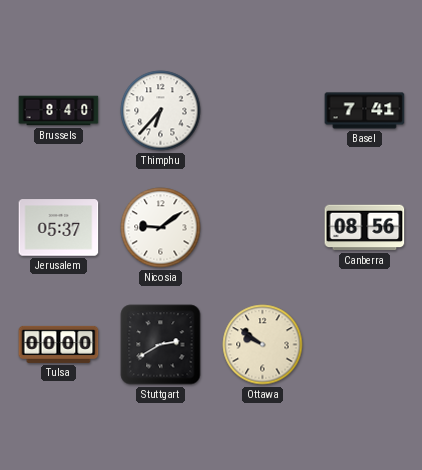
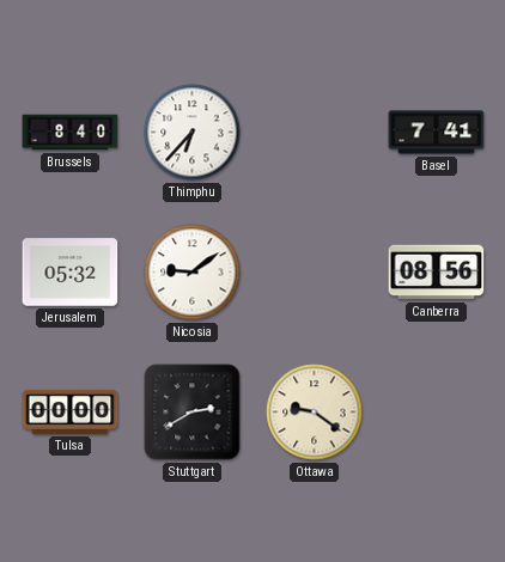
Jerusalem: 05:37 -> 05:32
Ottawa: 9:51 -> 9:21
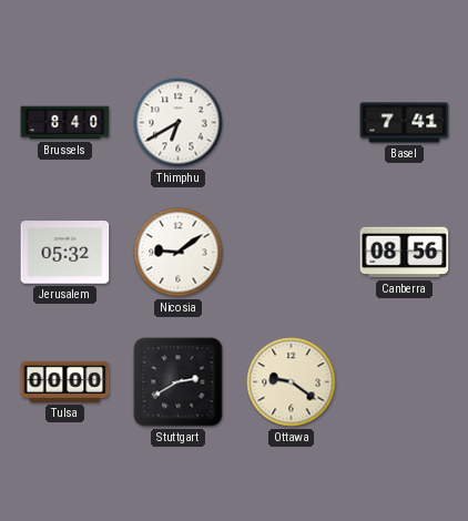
Thimphu: 6:37 -> 6:40
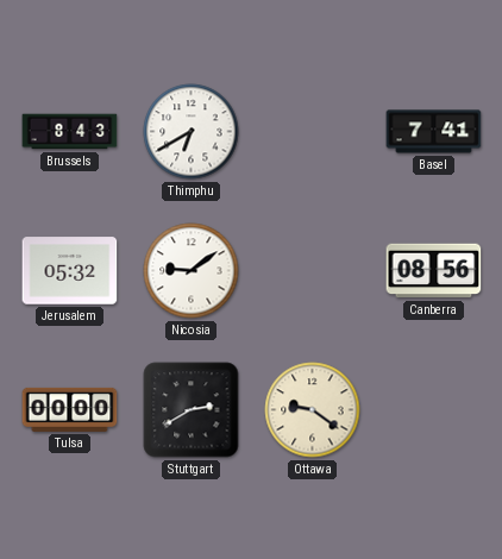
Brussels: 8:40 -> 8:43
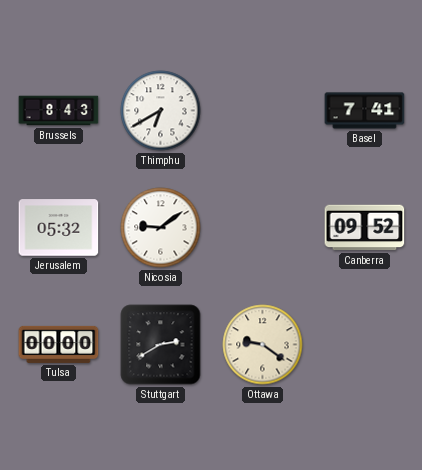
Canberra: 08:56 -> 09:52
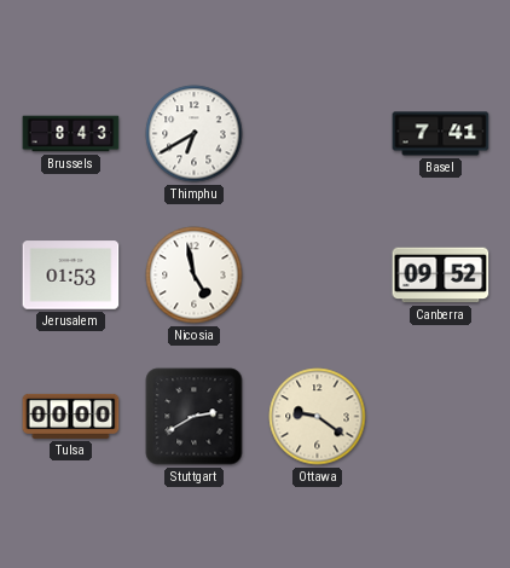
Jerusalem: 05:32 -> 01:53
Nicosia: 9:09 -> 4:58
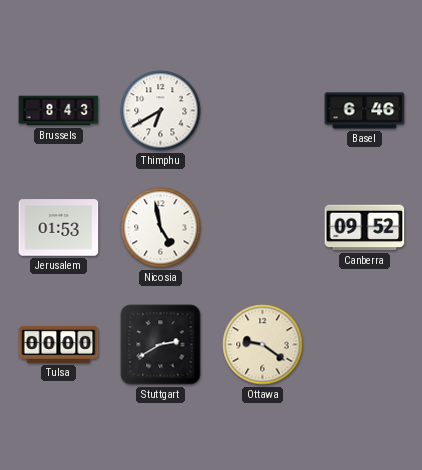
Basel: 7:41 -> 6:46
